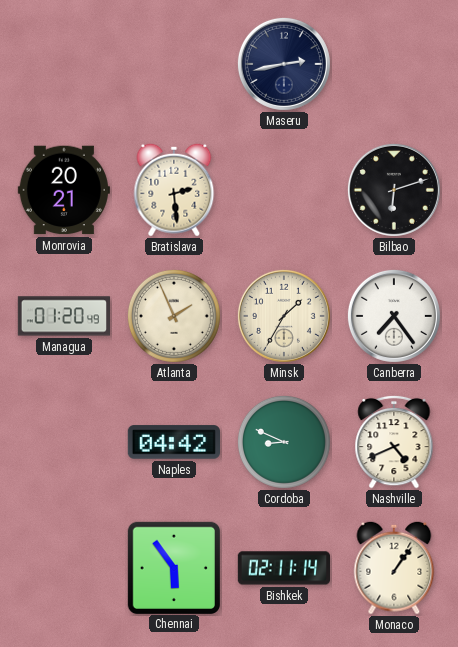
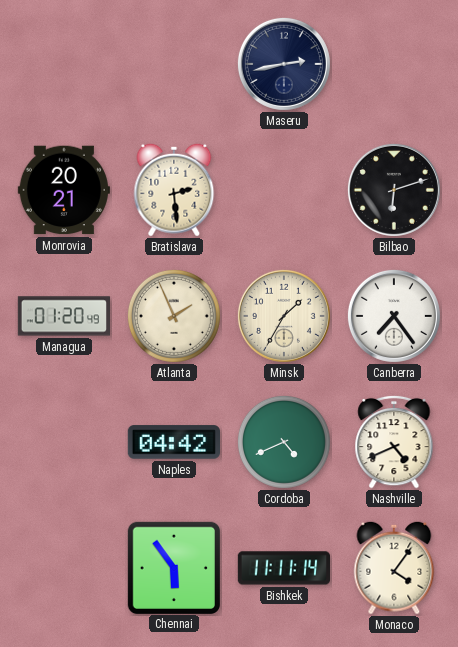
Cordoba: 8:49 -> 4:41
Bishkek: 02:11 -> 11:11
Monaco: 1:06 -> 4:06
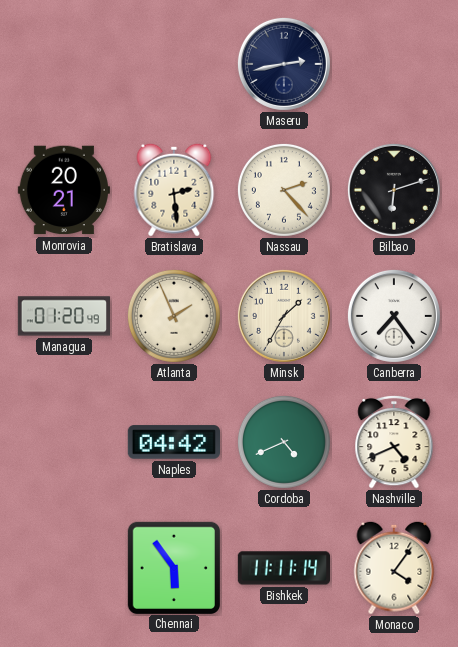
Nassau: none -> 2:23
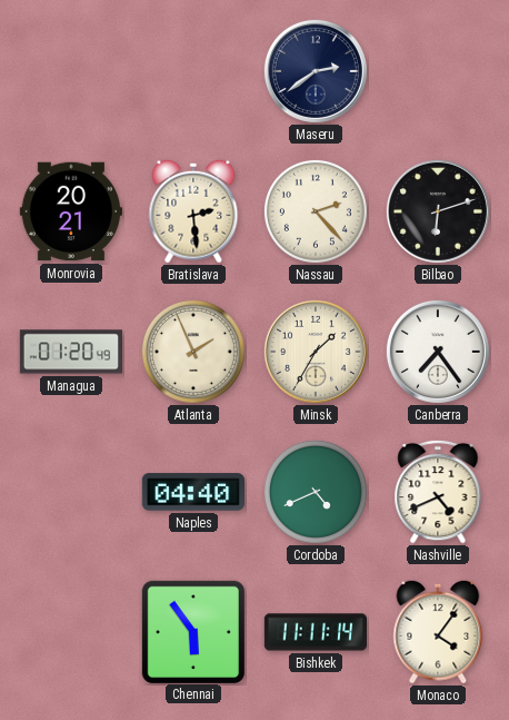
Maseru: 2:43 -> 2:39
Naples: 04:42 -> 04:40
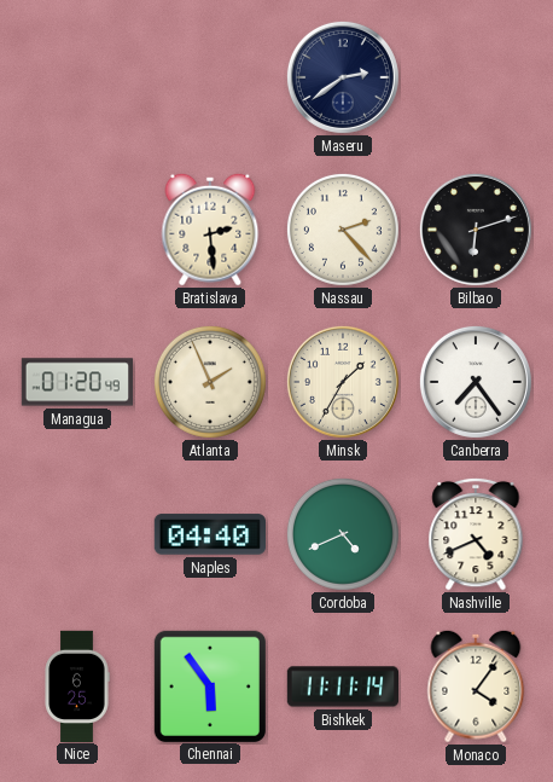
Monrovia: 20:21 -> none
Nice: none -> 6:25
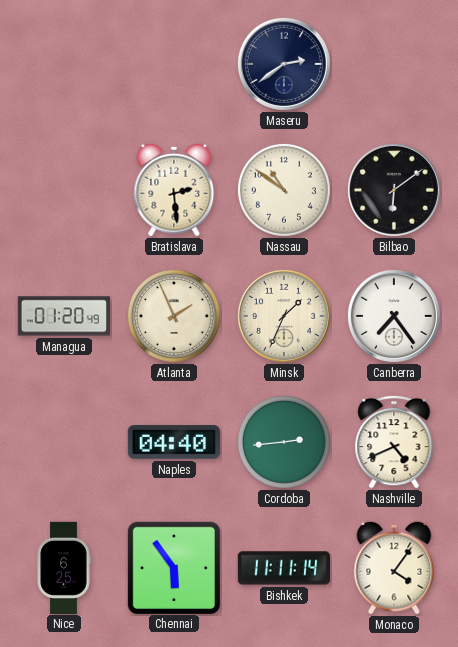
Nassau: 2:23 -> 10:51
Bilbao: 6:12 -> 6:09
Minsk: 1:35 -> 1:34
Cordoba: 4:41 -> 2:44
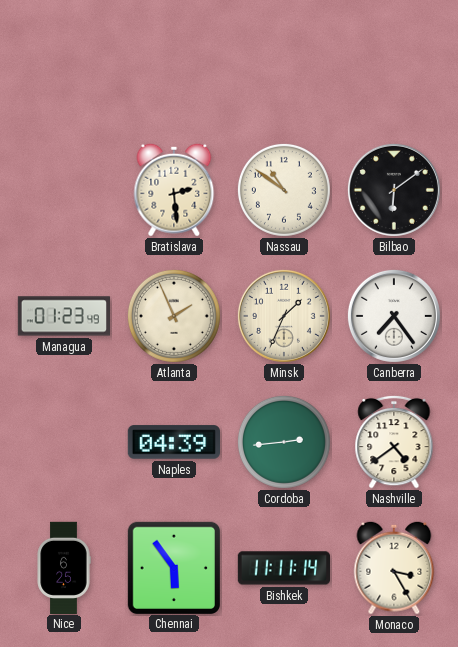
Maseru: 2:39 -> none
Managua: 01:20 -> 01:23
Naples: 04:40 -> 04:39
Nashville: 4:41 -> 4:39
Monaco: 4:06 -> 3:25
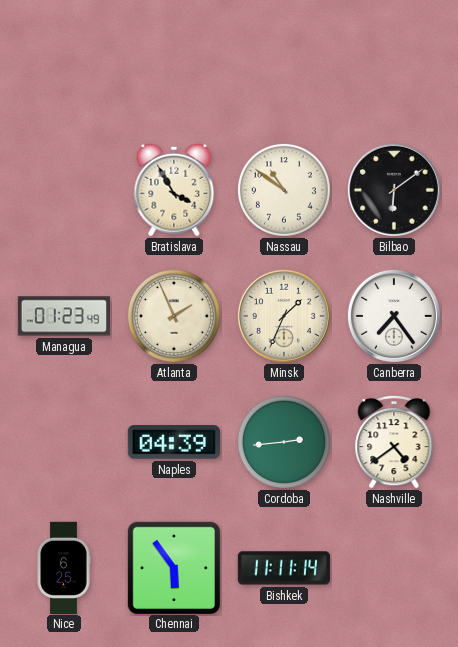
Bratislava: 2:29 -> 3:55
Monaco: 3:25 -> none
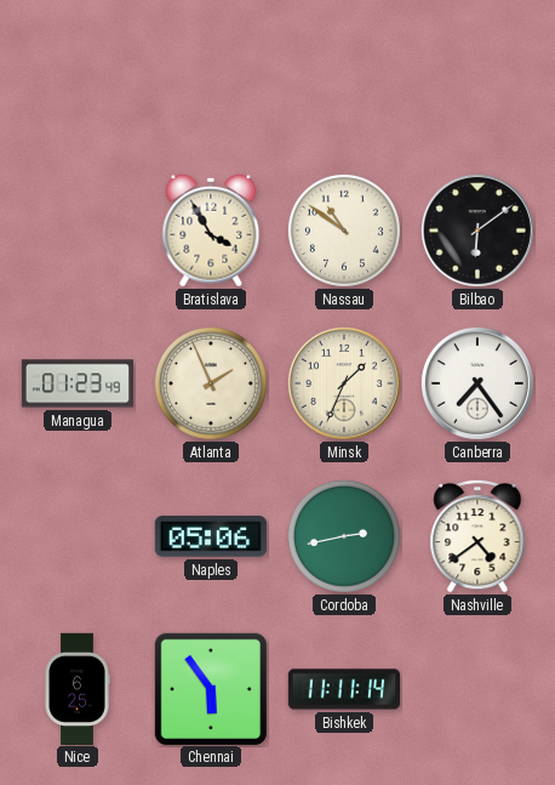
Naples: 04:39 -> 05:06
Cordoba: 2:44 -> 2:43
